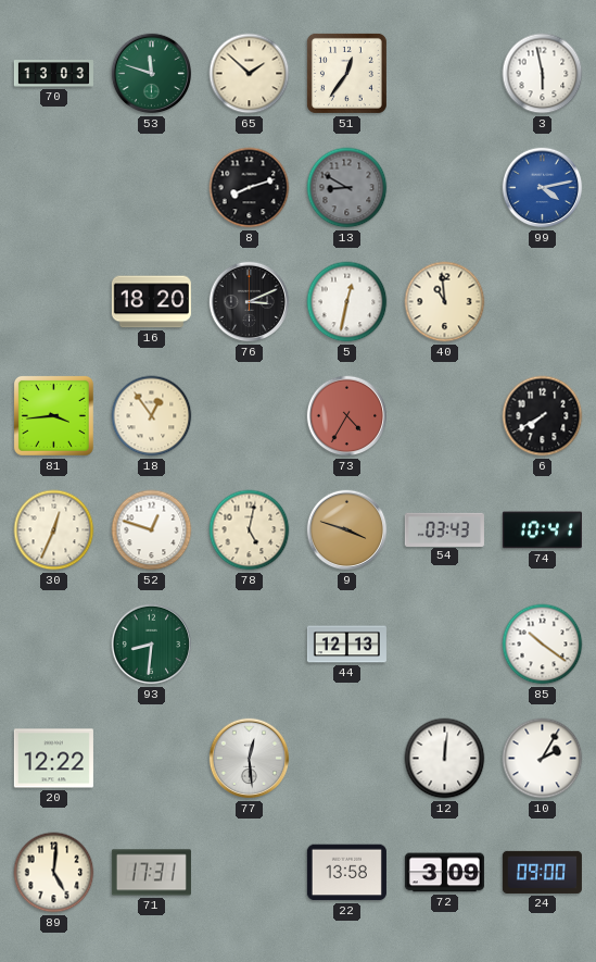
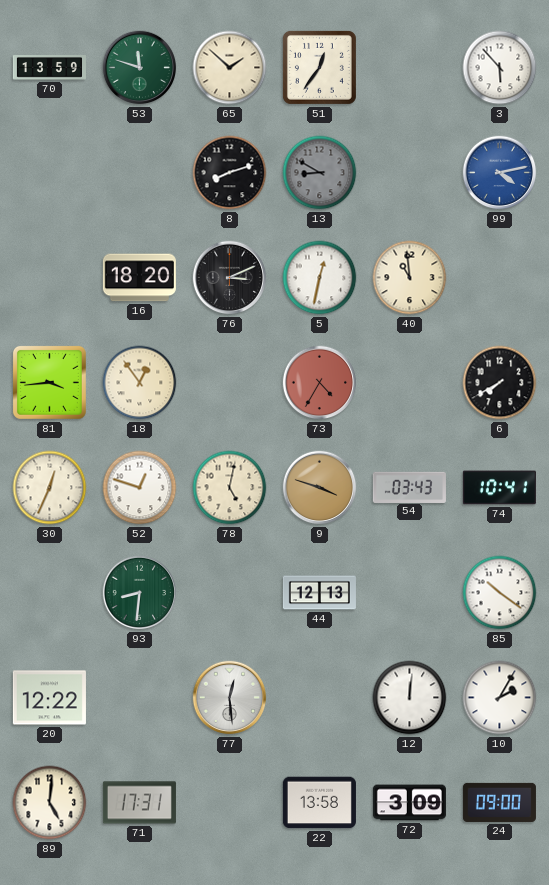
70: 13:03 -> 13:59
3: 5:58 -> 5:53
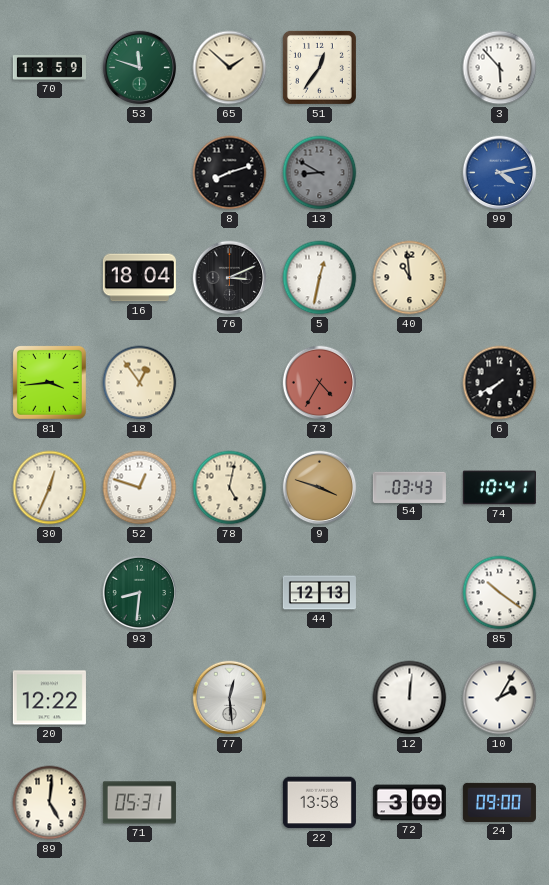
16: 18:20 -> 18:04
71: 17:31 -> 05:31
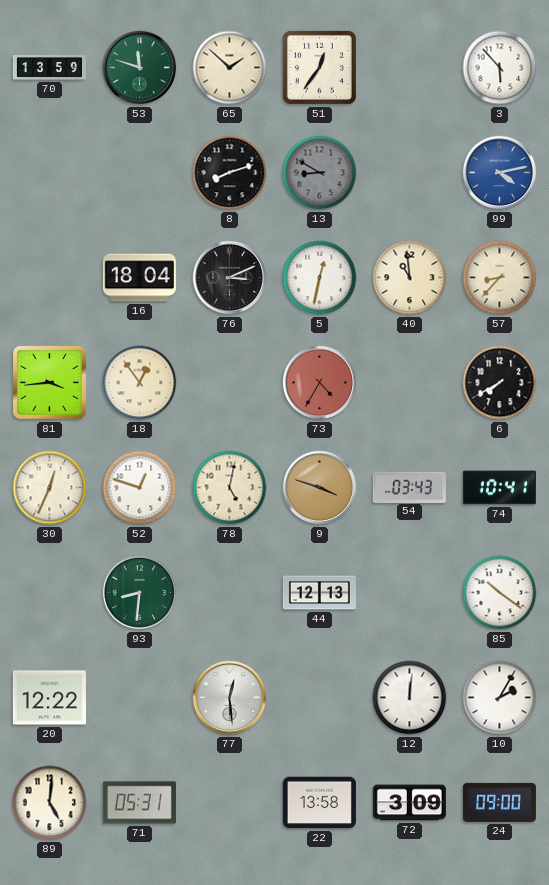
57: none -> 8:37
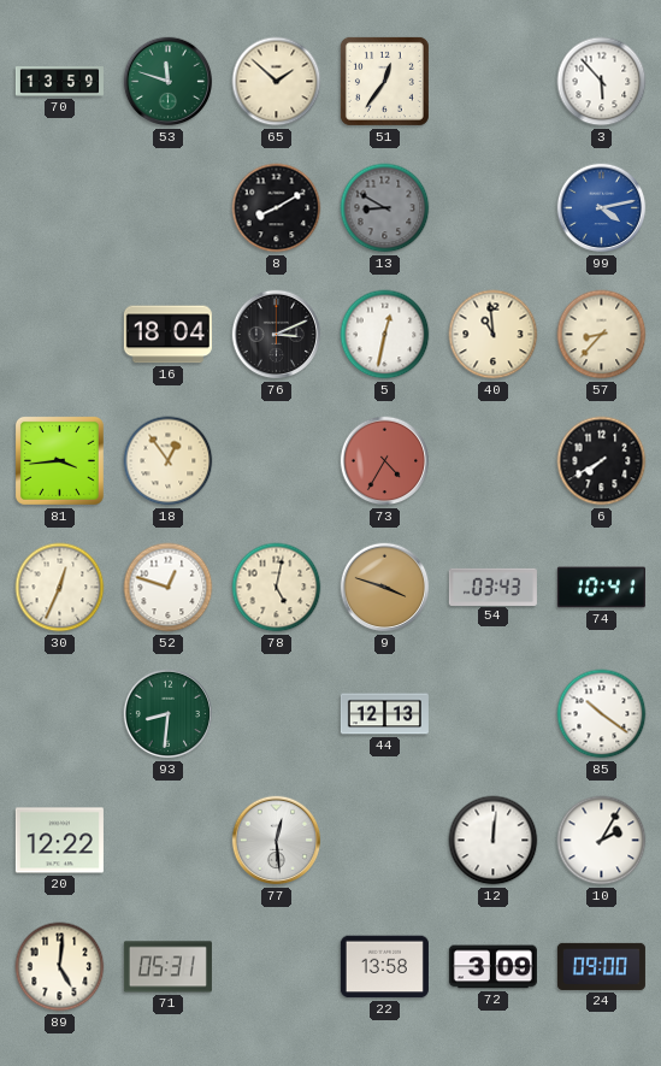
8: 8:12 -> 8:10
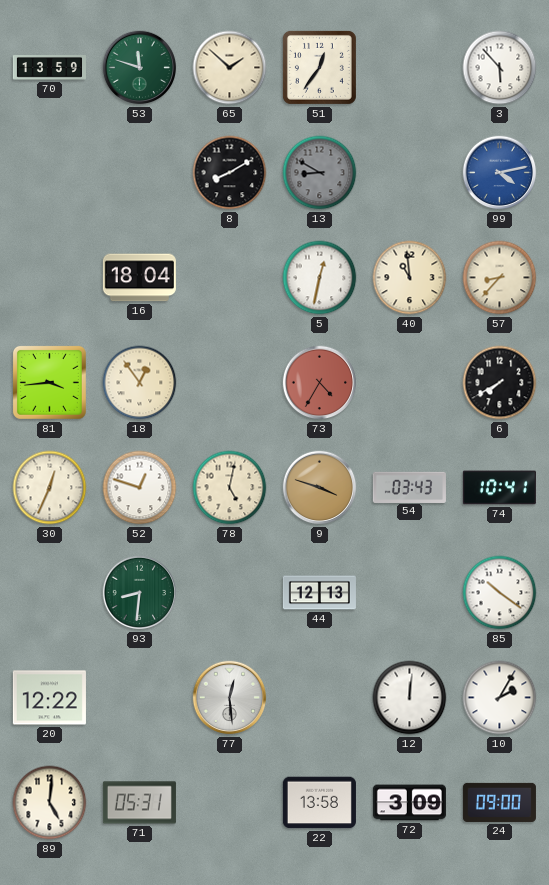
76: 3:11 -> none
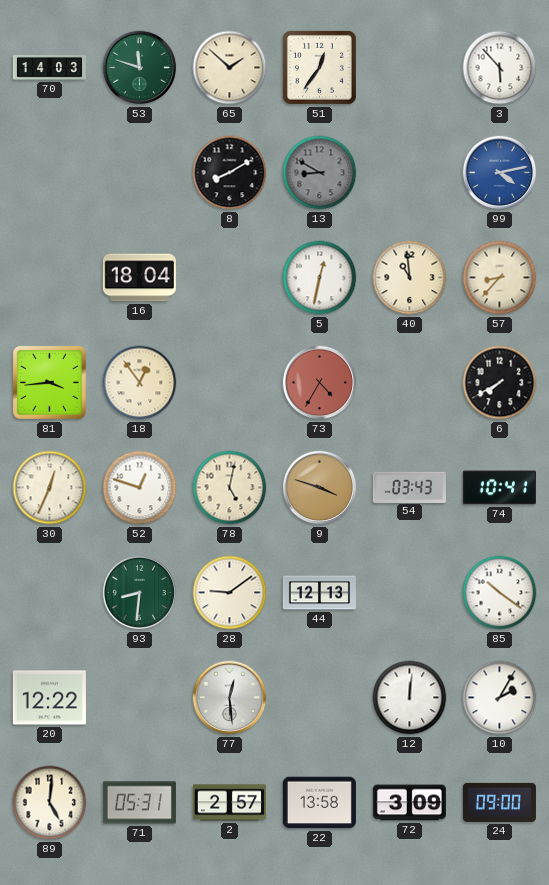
70: 13:59 -> 14:03
28: none -> 9:09
2: none -> 2:57
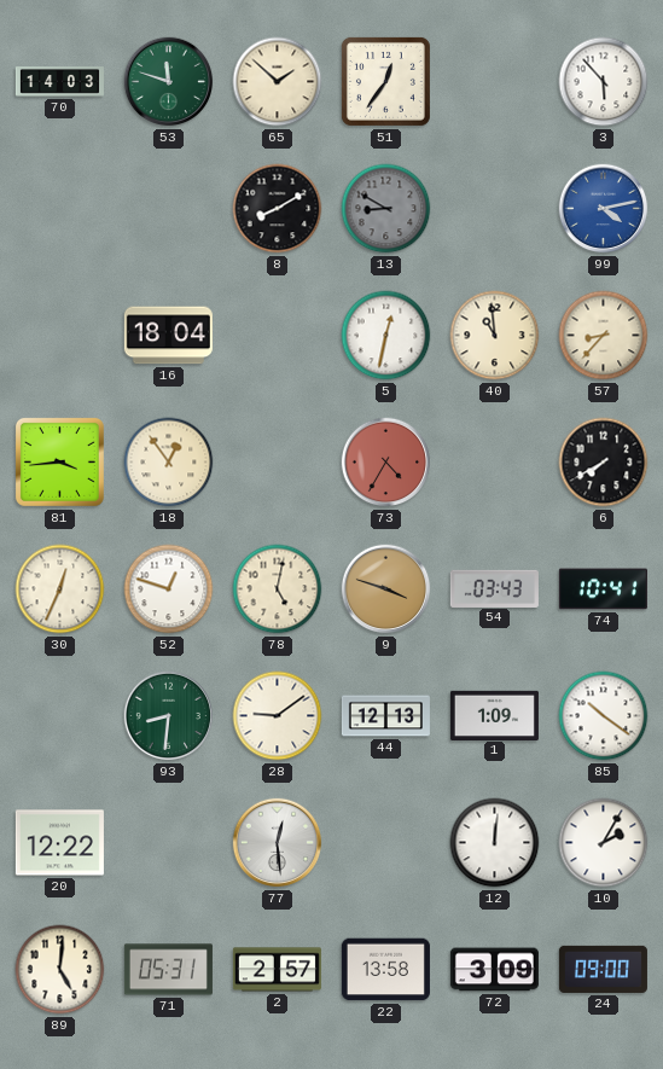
1: none -> 1:09
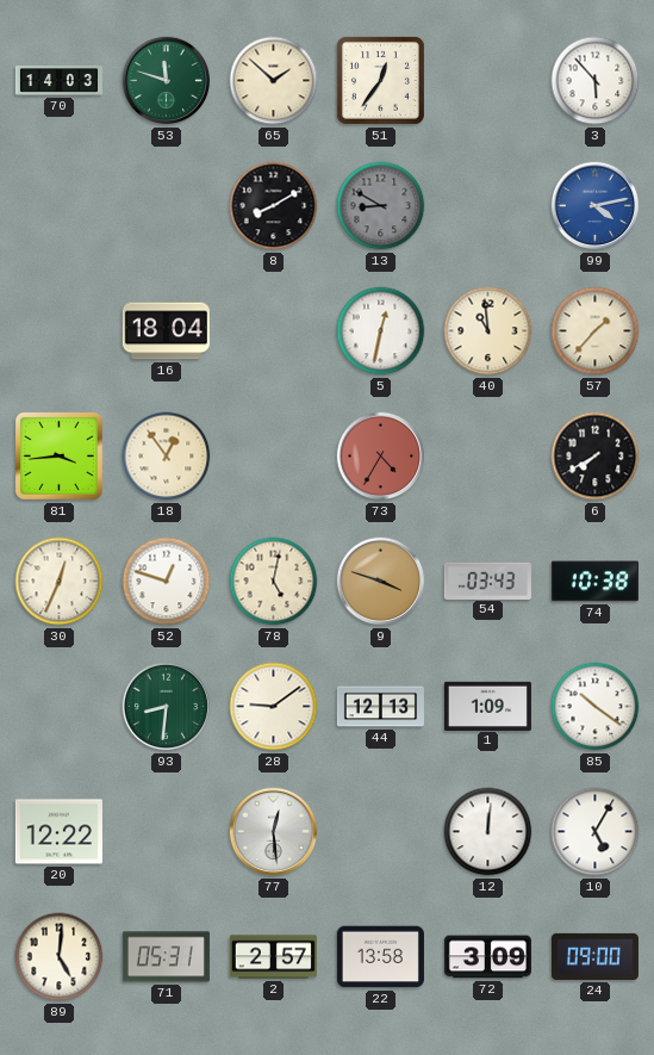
57: 8:37 -> 1:37
74: 10:41 -> 10:38
10: 2:05 -> 5:05
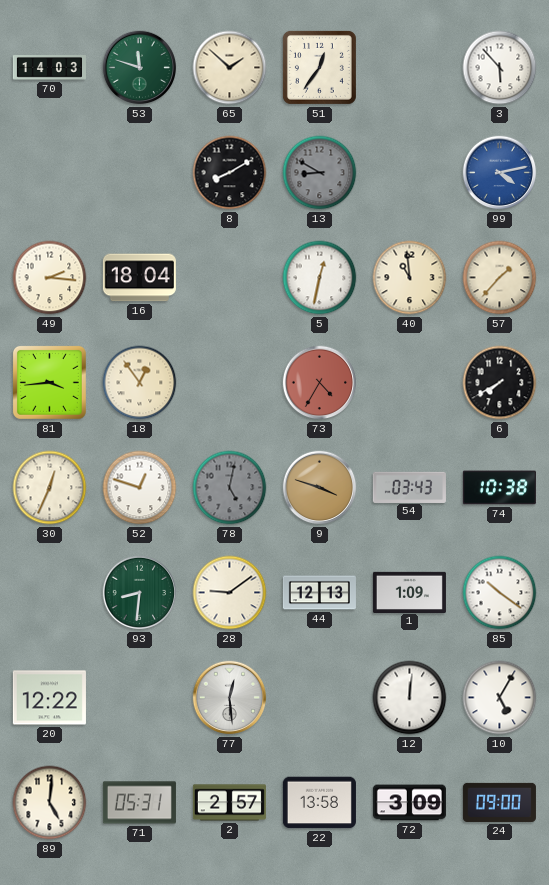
49: none -> 2:16
78 dial: cream -> grey
